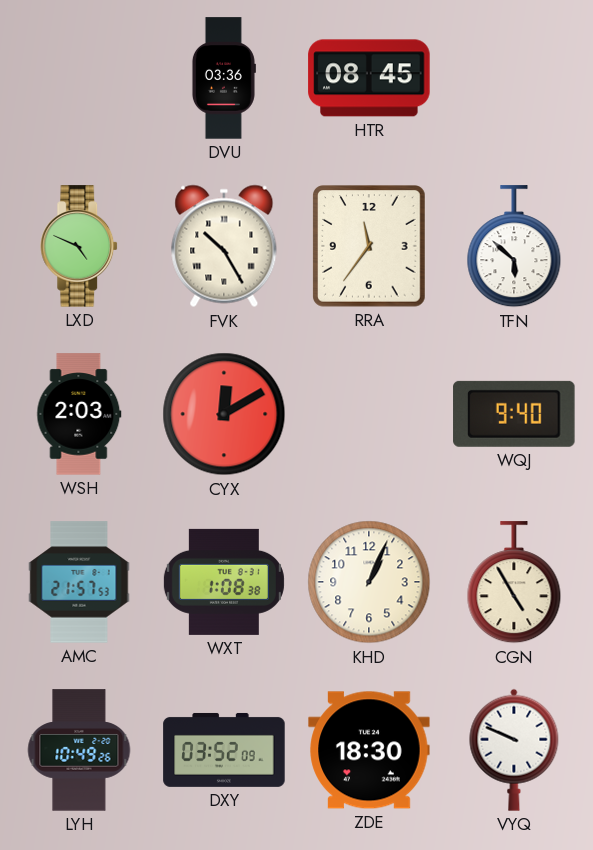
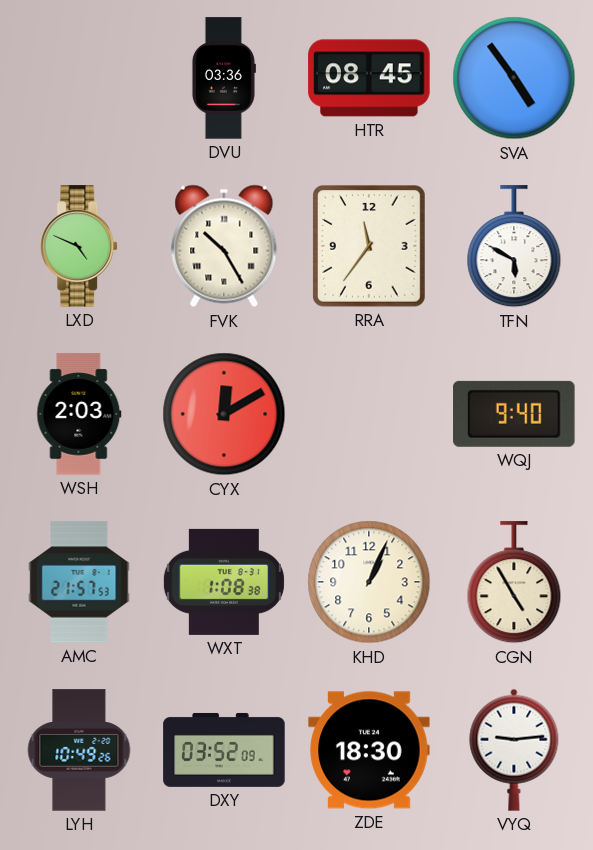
SVA: none -> 4:54
TFN: 5:52 -> 5:50
VYQ: 9:49 -> 9:14
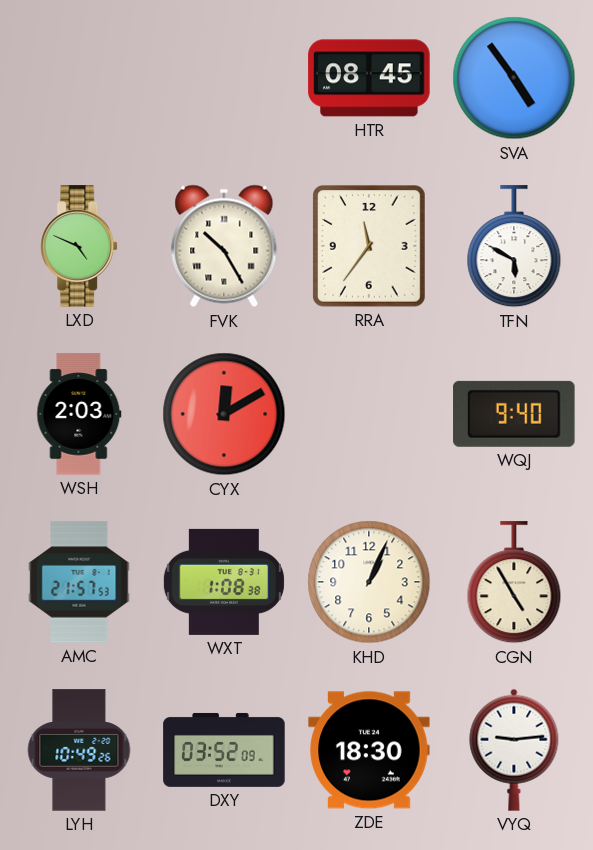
DVU: 03:36 -> none
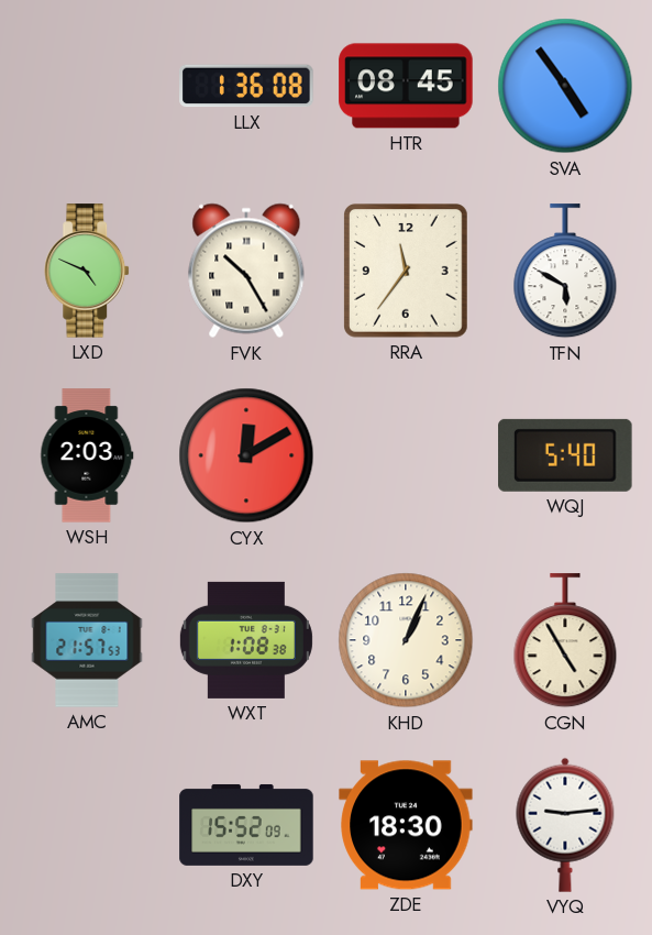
LLX: none -> 1:36
WQJ: 9:40 -> 5:40
LYH: 10:49 -> none
DXY: 03:52 -> 15:52
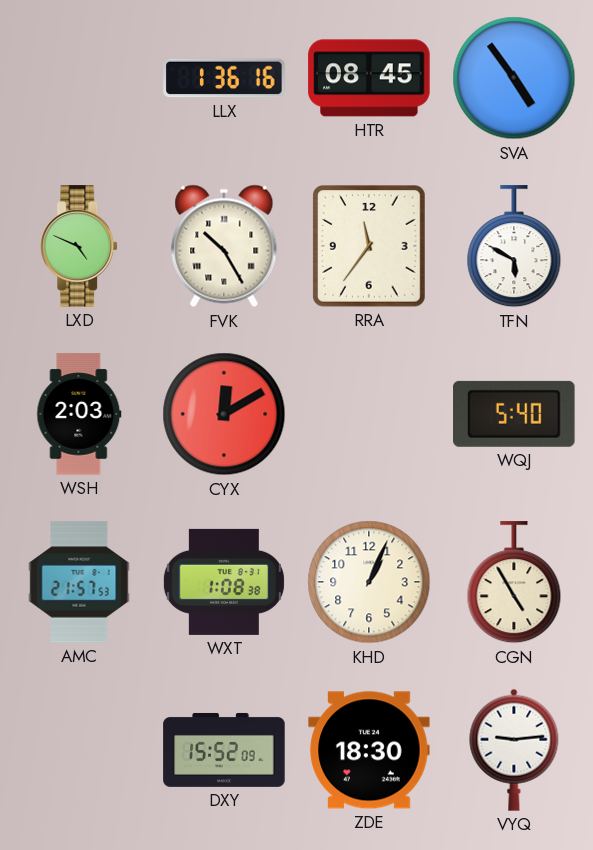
LLX: 1:36:08 -> 1:36:16
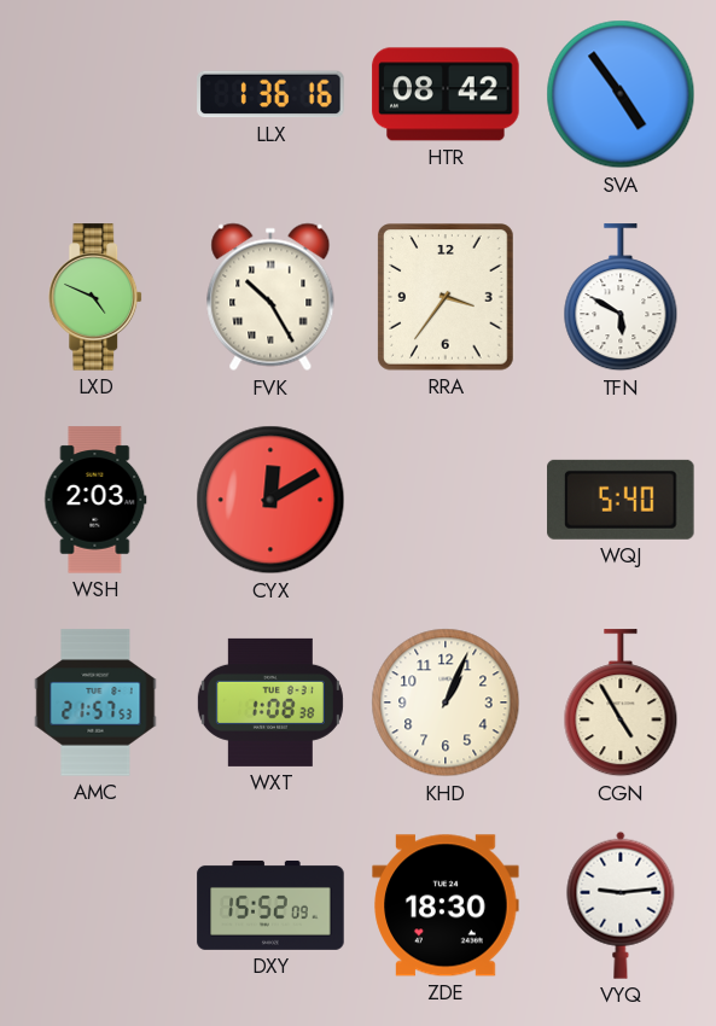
HTR: 08:45 -> 08:42
RRA: 11:36 -> 3:36
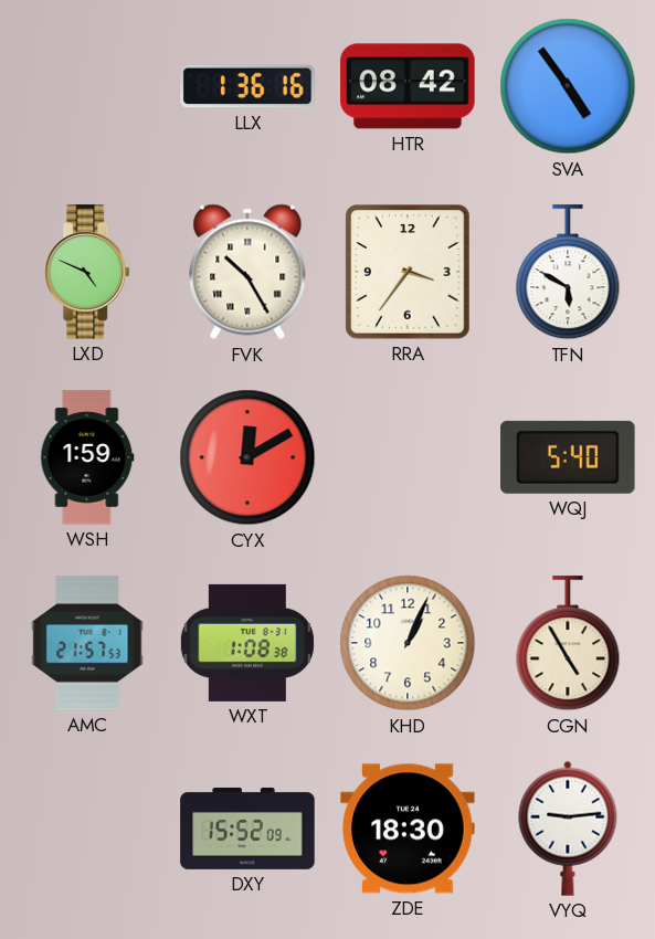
WSH: 2:03 -> 1:59
